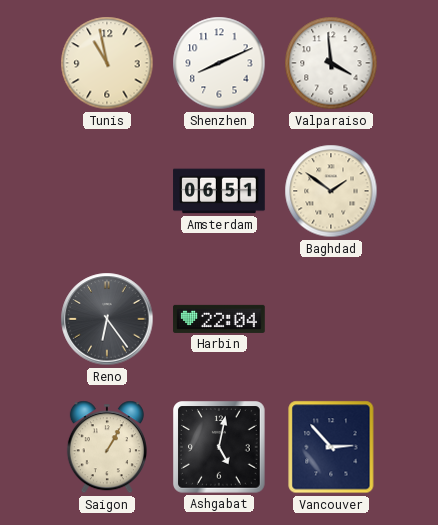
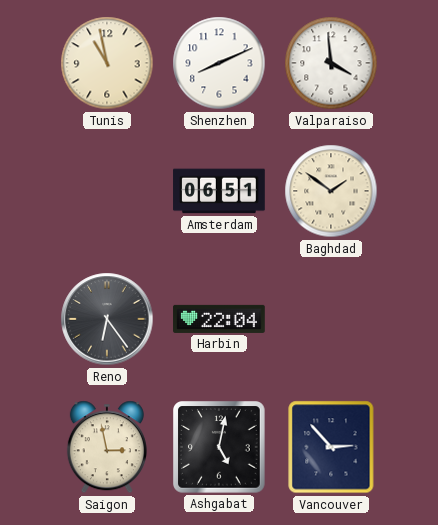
Saigon: 1:05 -> 2:58
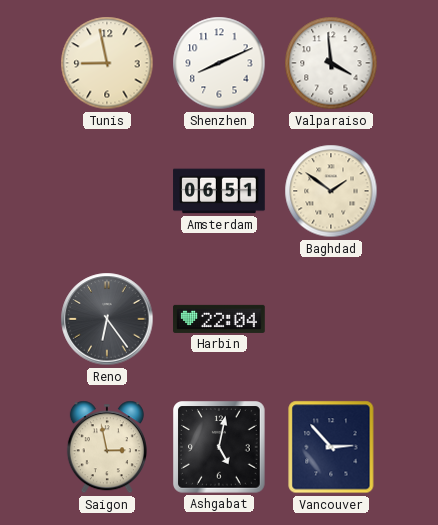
Tunis: 10:58 -> 8:58
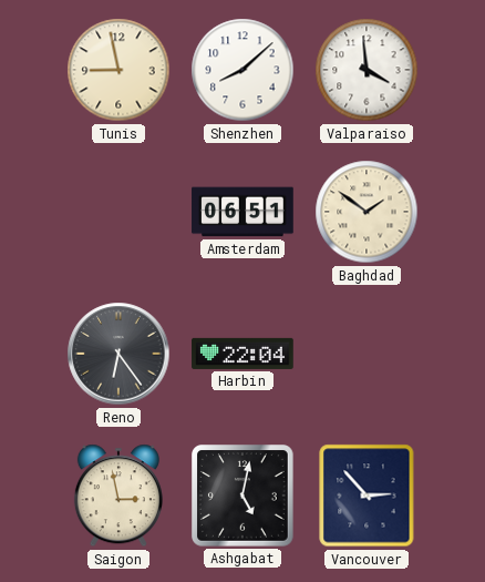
Shenzhen: 8:11 -> 8:08
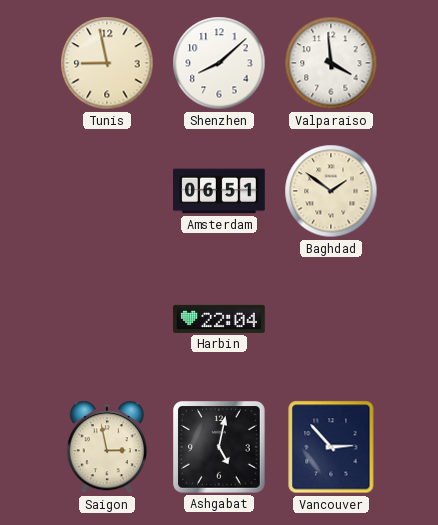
Reno: 6:24 -> none
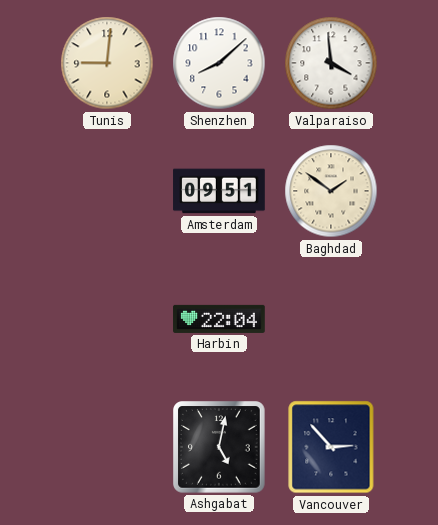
Tunis: 8:58 -> 9:01
Amsterdam: 06:51 -> 09:51
Saigon: 2:58 -> none
